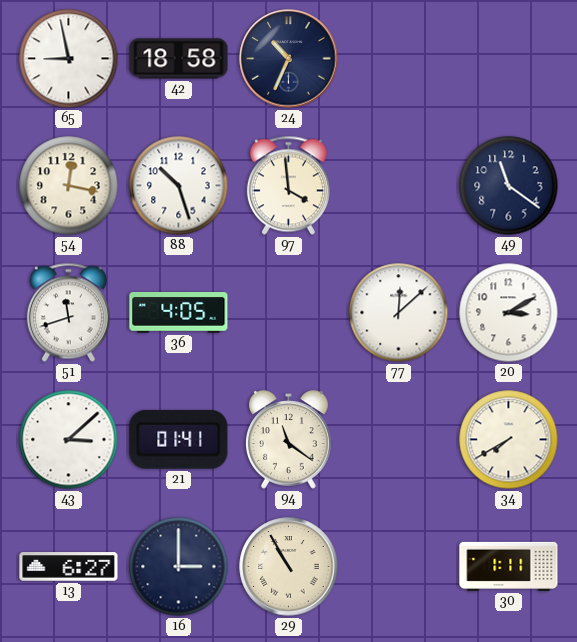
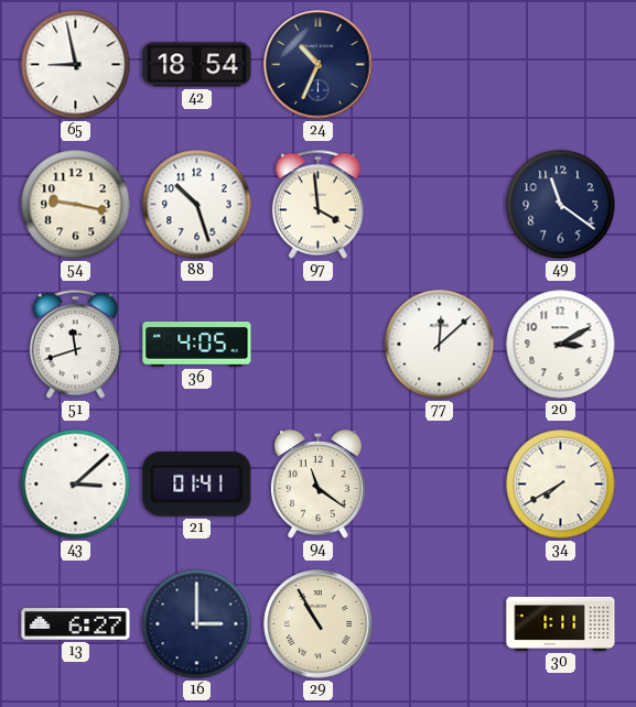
42: 18:58 -> 18:54
54: 12:17 -> 9:17
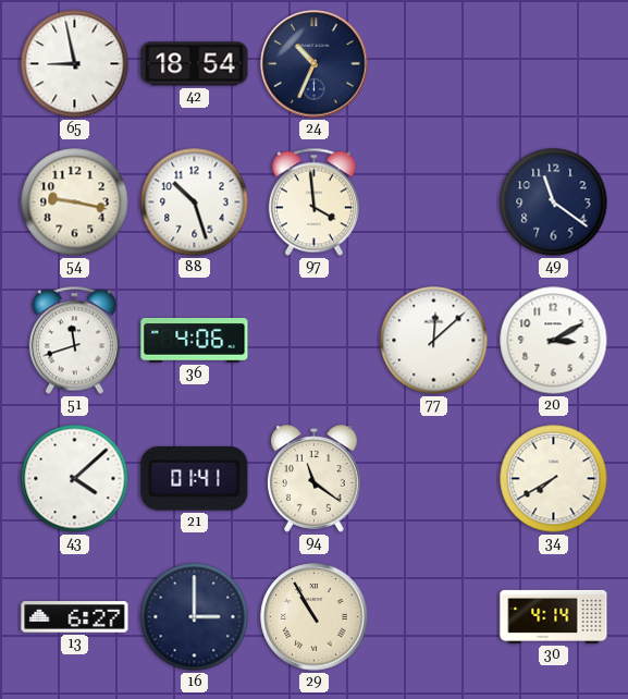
36: 4:05 -> 4:06
43: 3:08 -> 4:08
30: 1:11 -> 4:14
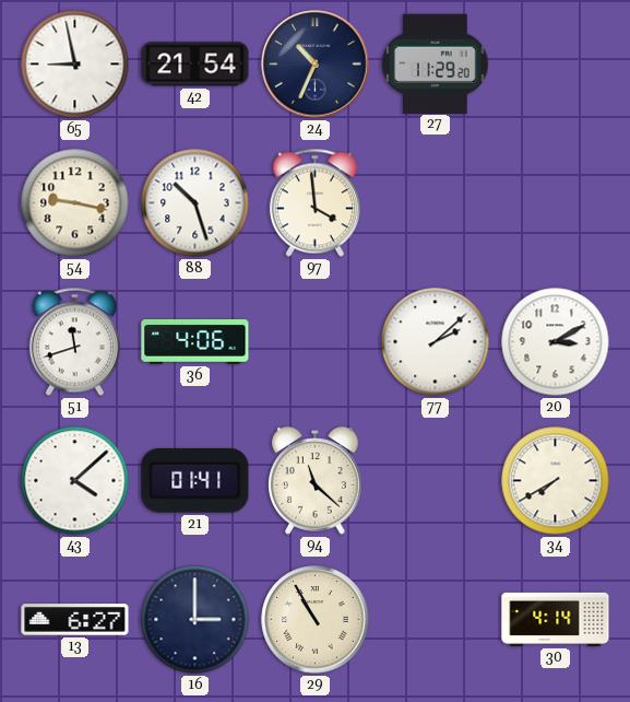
42: 18:54 -> 21:54
27: none -> 11:29
49: 11:21 -> none
77: 12:08 -> 2:08
94: 11:21 -> 11:22
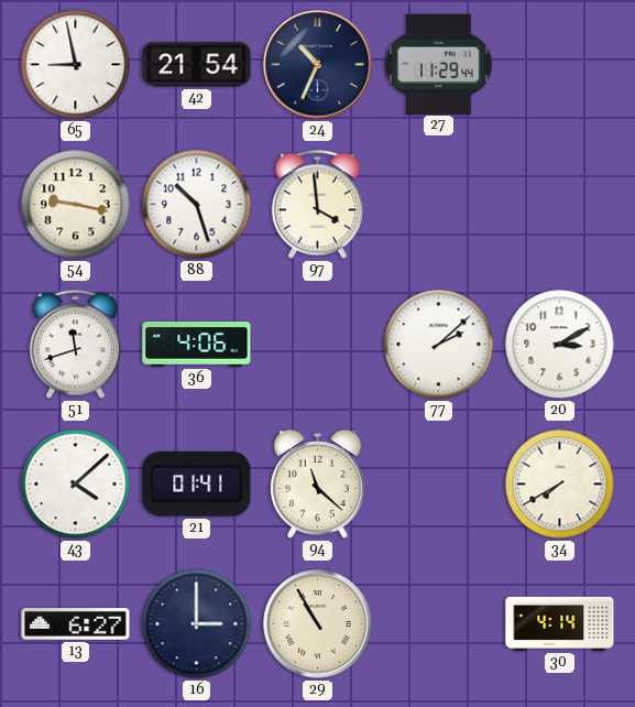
27: 11:29:20 -> 11:29:44
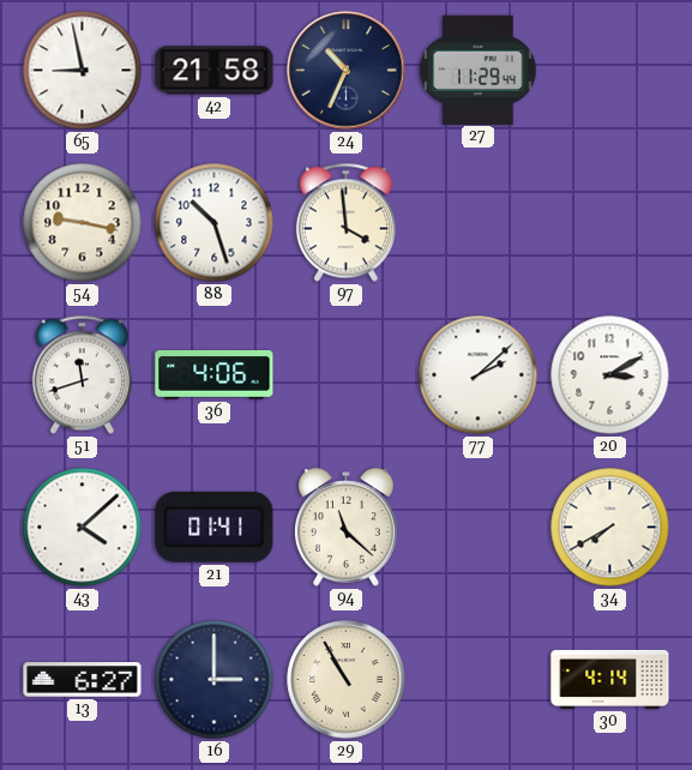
42: 21:54 -> 21:58
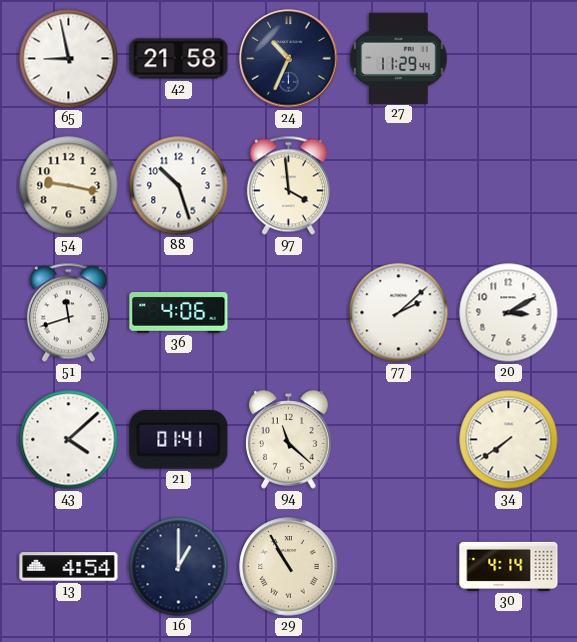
34: 7:40 -> 7:39
13: 6:27 -> 4:54
16: 3:00 -> 1:00
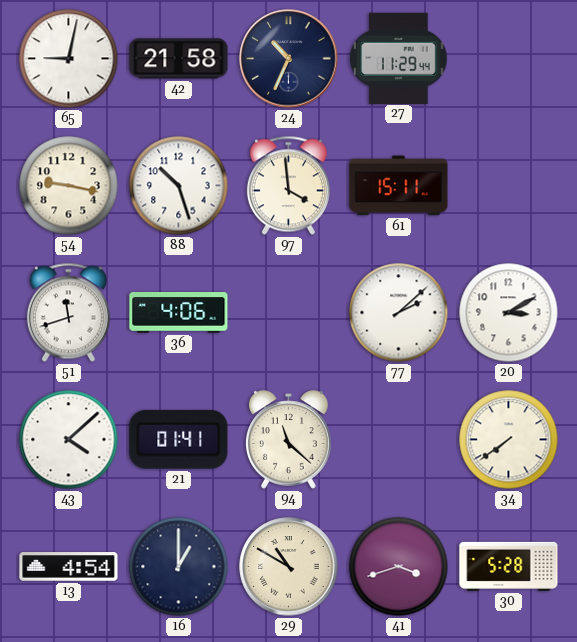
65: 8:58 -> 9:02
61: none -> 15:11
29: 10:55 -> 10:50
41: none -> 3:42
30: 4:14 -> 5:28
